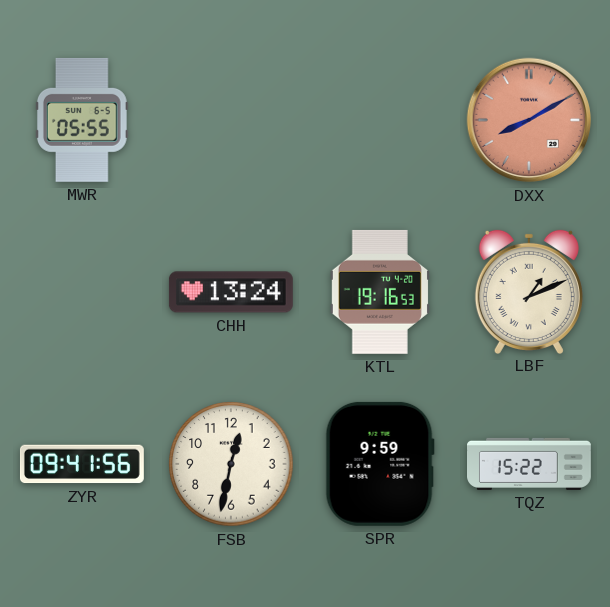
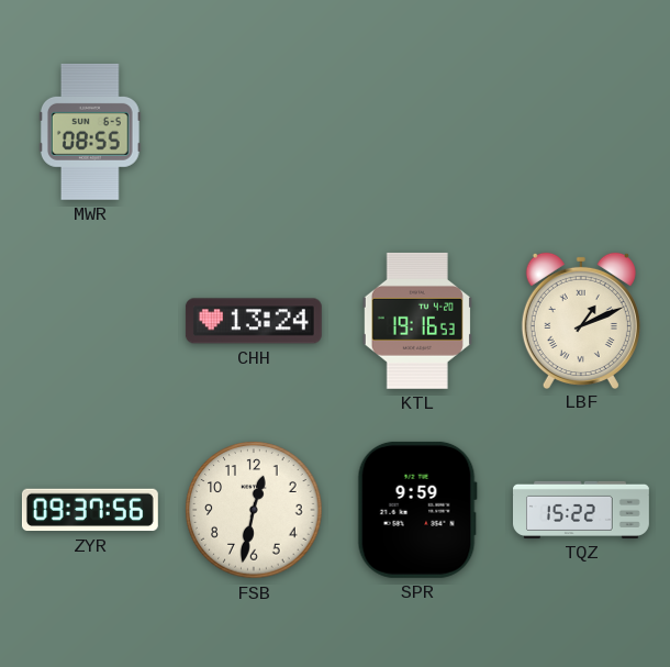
MWR: 05:55 -> 08:55
DXX: 8:10 -> none
ZYR: 09:41 -> 09:37
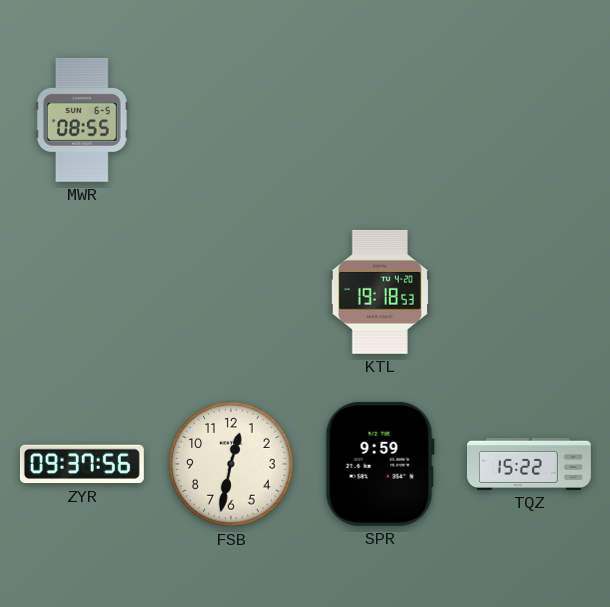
CHH: 13:24 -> none
KTL: 19:16 -> 19:18
LBF: 1:11 -> none
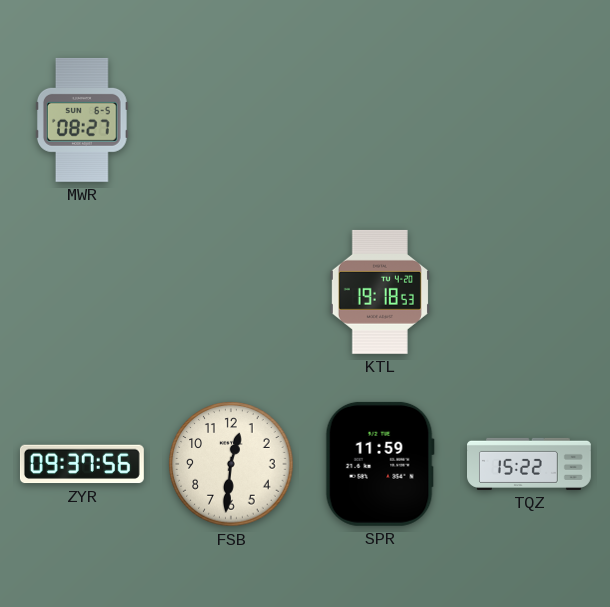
MWR: 08:55 -> 08:27
FSB: 12:32 -> 12:31
SPR: 9:59 -> 11:59
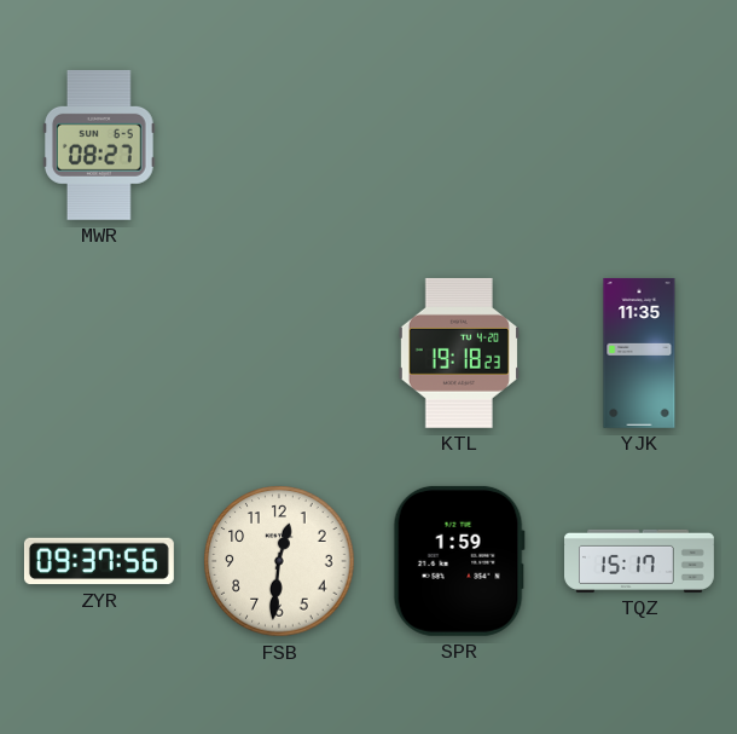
KTL: 19:18:53 -> 19:18:23
YJK: none -> 11:35
SPR: 11:59 -> 1:59
TQZ: 15:22 -> 15:17
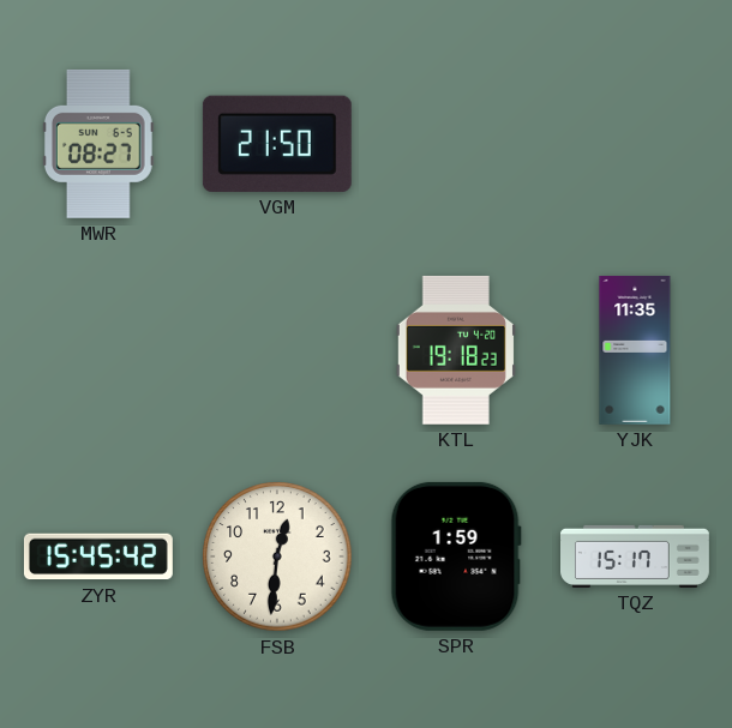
VGM: none -> 21:50
ZYR: 09:37 -> 15:45
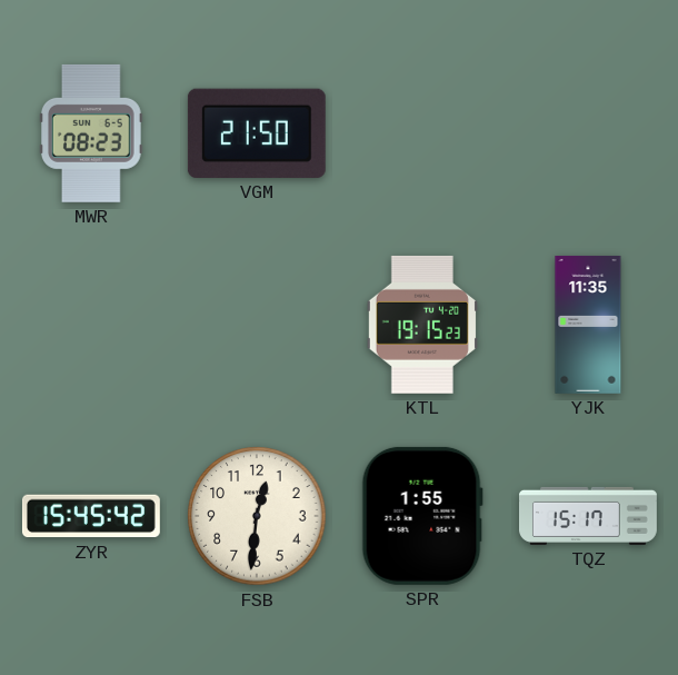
MWR: 08:27 -> 08:23
KTL: 19:18 -> 19:15
SPR: 1:59 -> 1:55
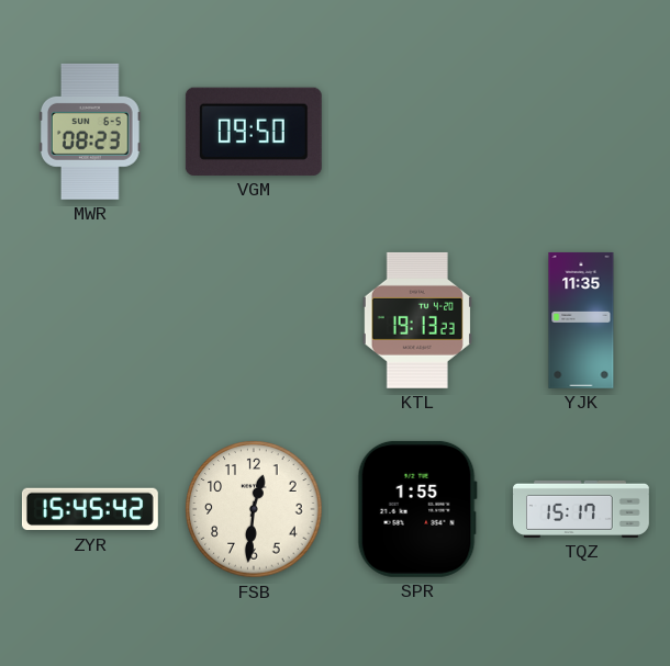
VGM: 21:50 -> 09:50
KTL: 19:15 -> 19:13
